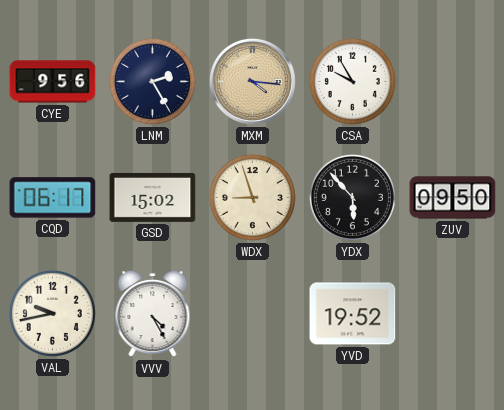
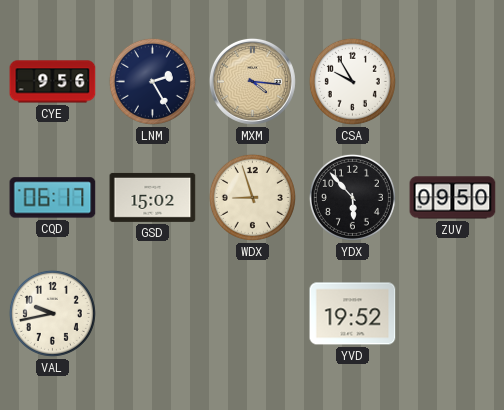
VVV: 4:25 -> none
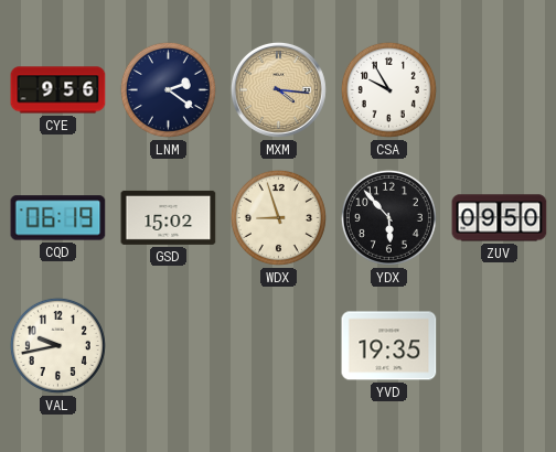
LNM: 2:25 -> 2:21
CQD: 06:17 -> 06:19
YVD: 19:52 -> 19:35
